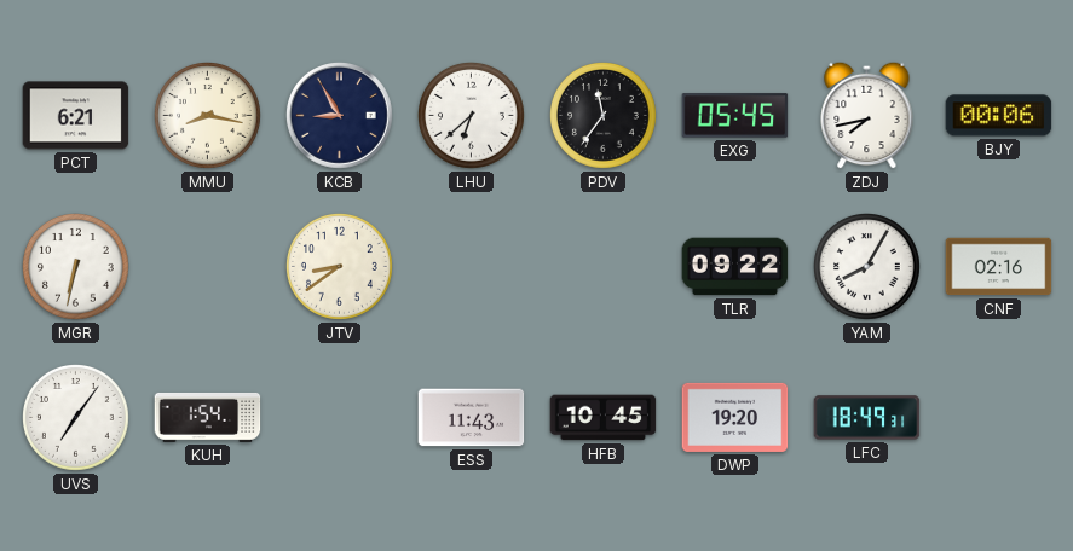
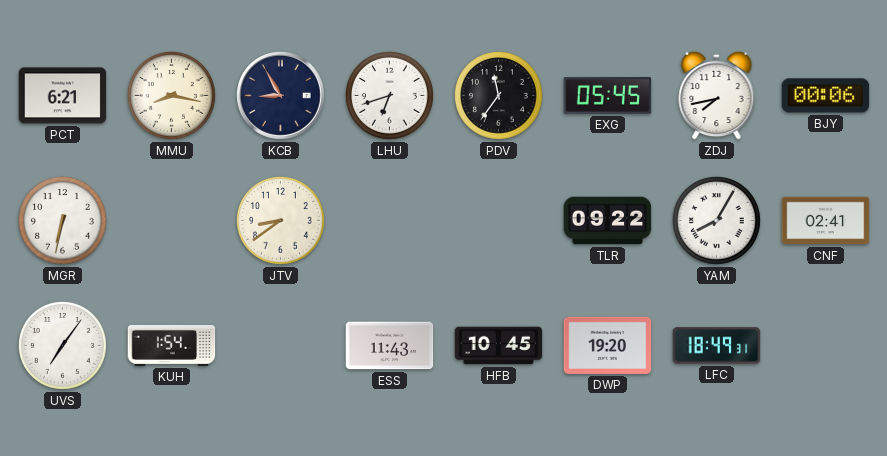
LHU: 6:38 -> 6:42
CNF: 02:16 -> 02:41
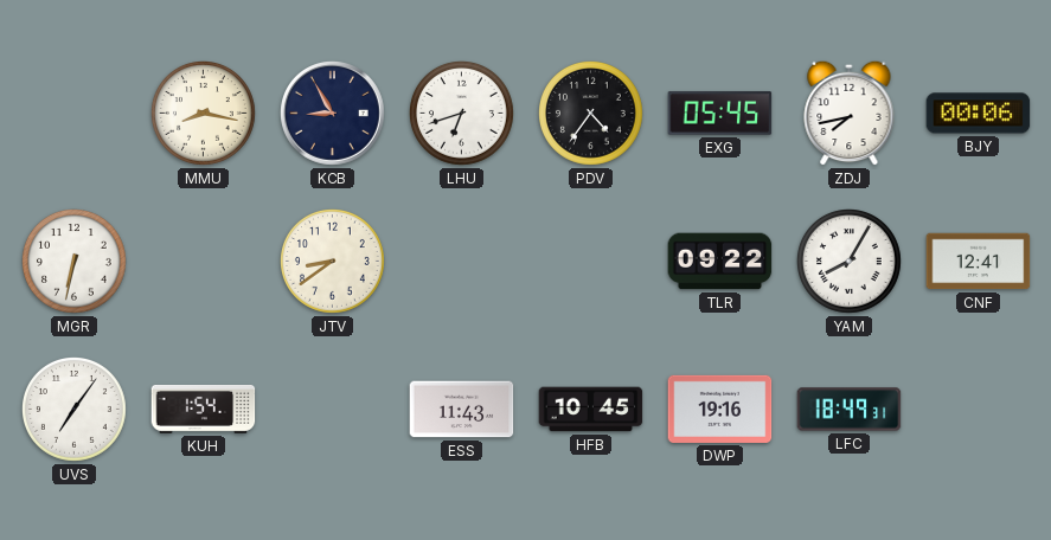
PCT: 6:21 -> none
PDV: 11:36 -> 4:36
CNF: 02:41 -> 12:41
DWP: 19:20 -> 19:16
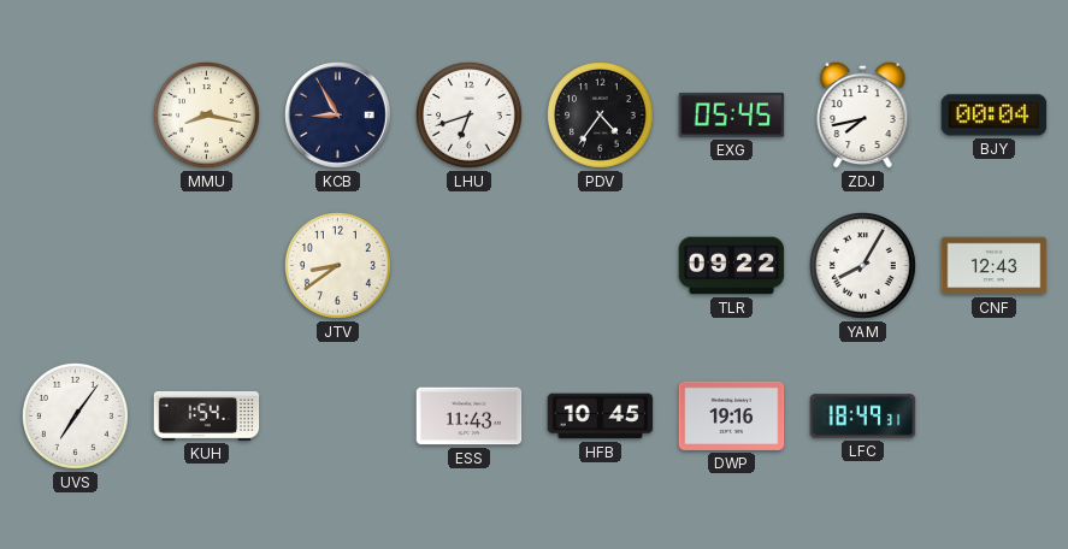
BJY: 00:06 -> 00:04
MGR: 6:32 -> none
CNF: 12:41 -> 12:43
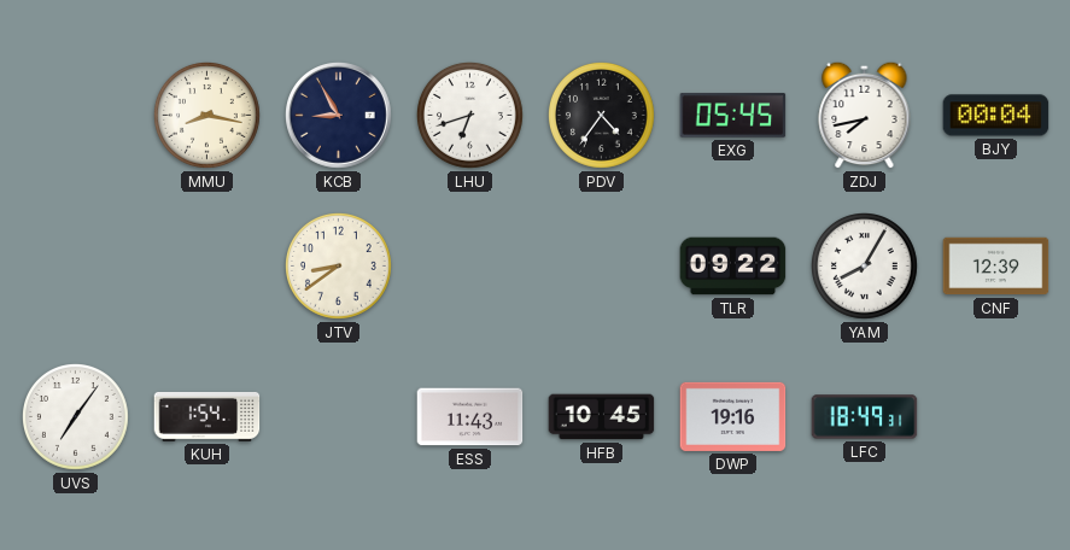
CNF: 12:43 -> 12:39
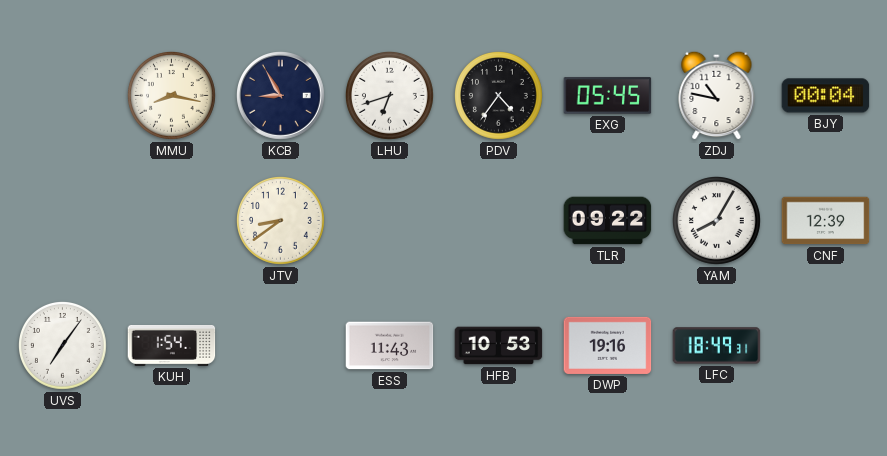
ZDJ: 7:43 -> 10:47
HFB: 10:45 -> 10:53
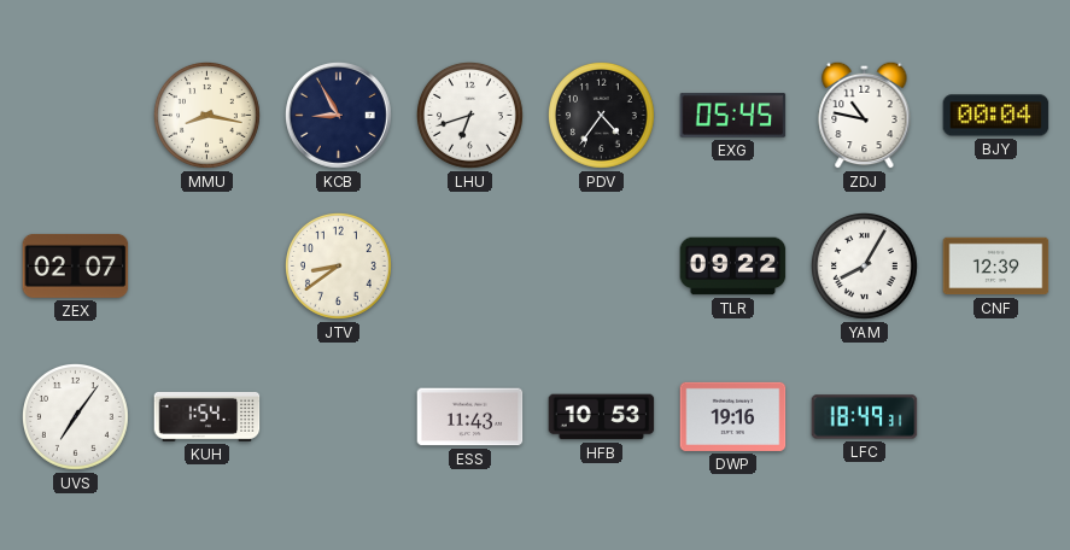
ZEX: none -> 02:07
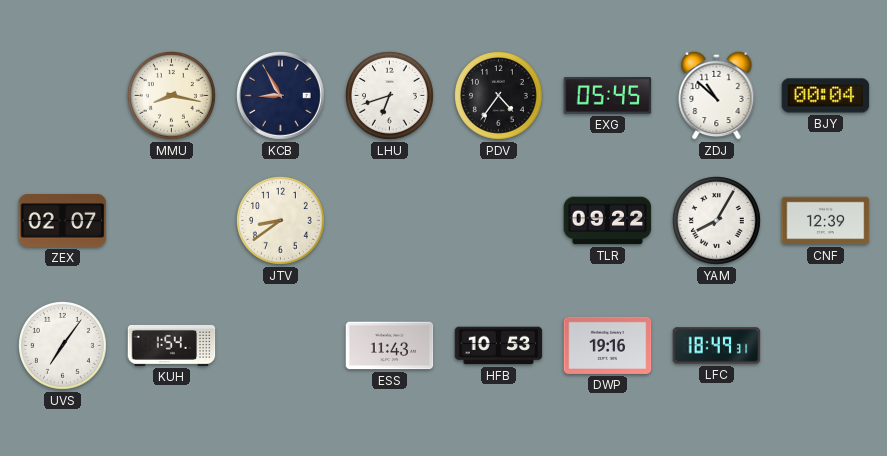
ZDJ: 10:47 -> 10:52
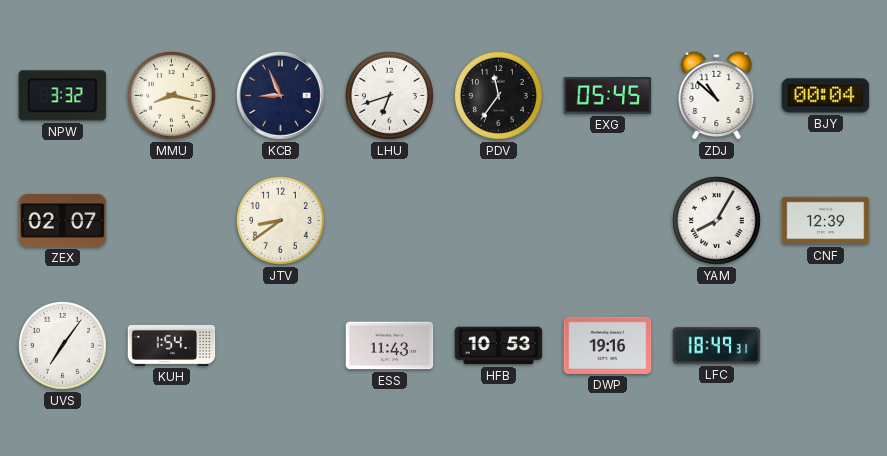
NPW: none -> 3:32
KCB: 8:55 -> 8:56
PDV: 4:36 -> 11:36
TLR: 09:22 -> none
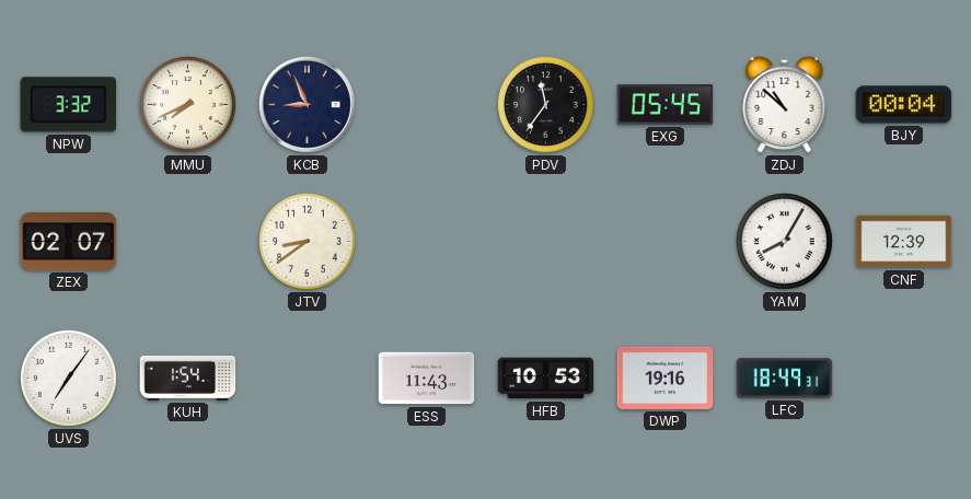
MMU: 8:17 -> 7:41
LHU: 6:42 -> none
